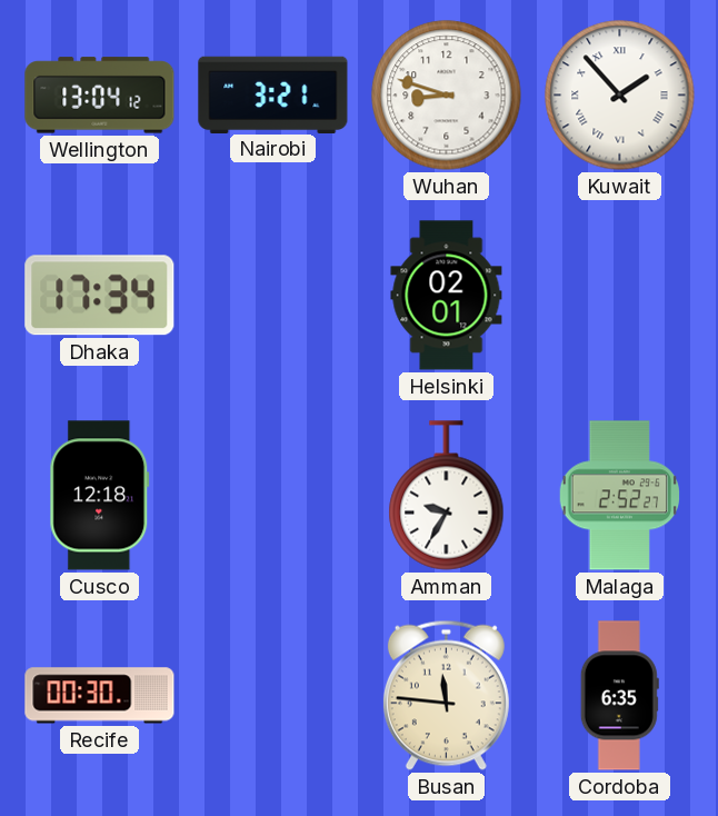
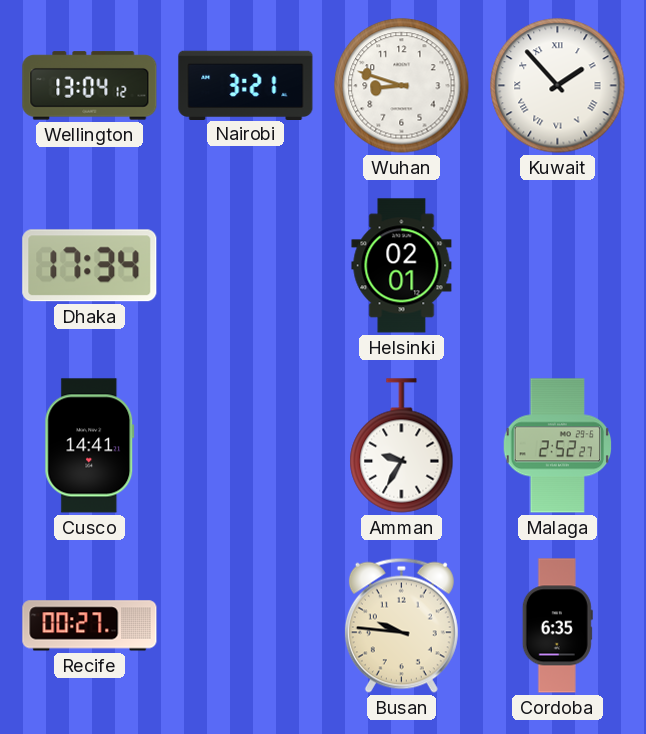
Cusco: 12:18 -> 14:41
Recife: 00:30 -> 00:27
Busan: 11:46 -> 9:46
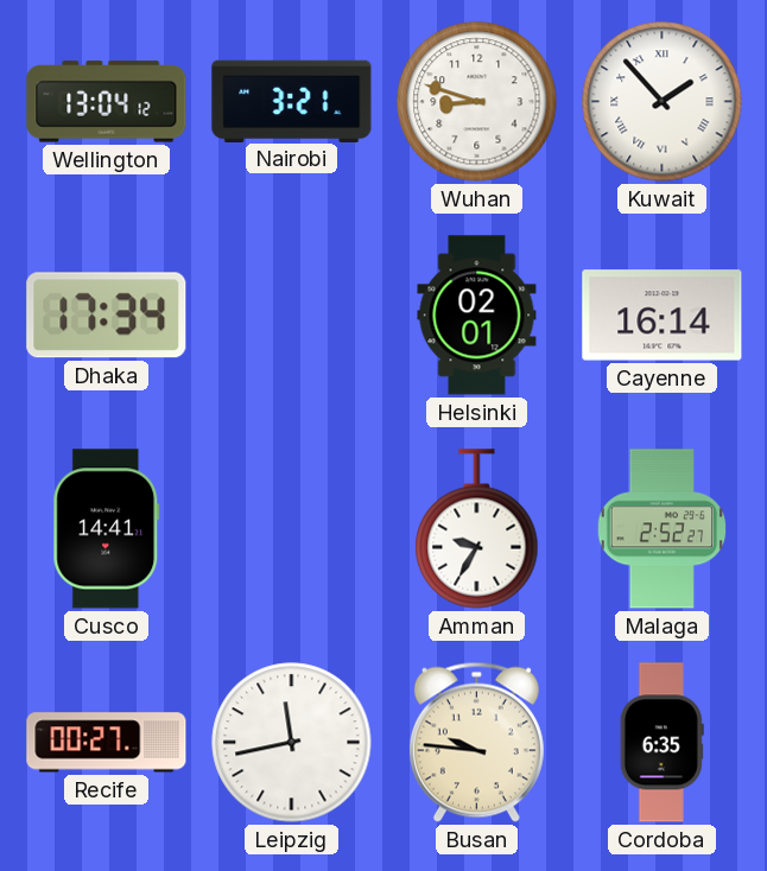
Cayenne: none -> 16:14
Leipzig: none -> 11:43
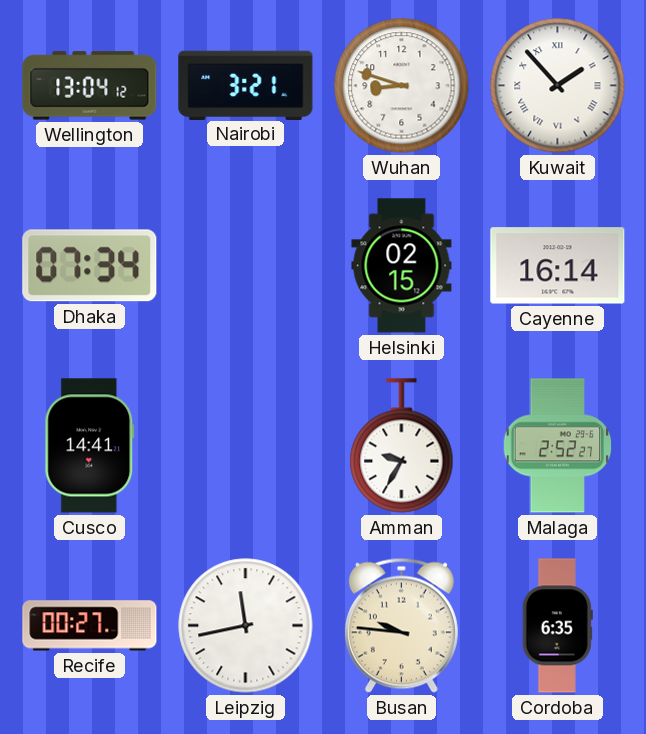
Dhaka: 17:34 -> 07:34
Helsinki: 02:01 -> 02:15
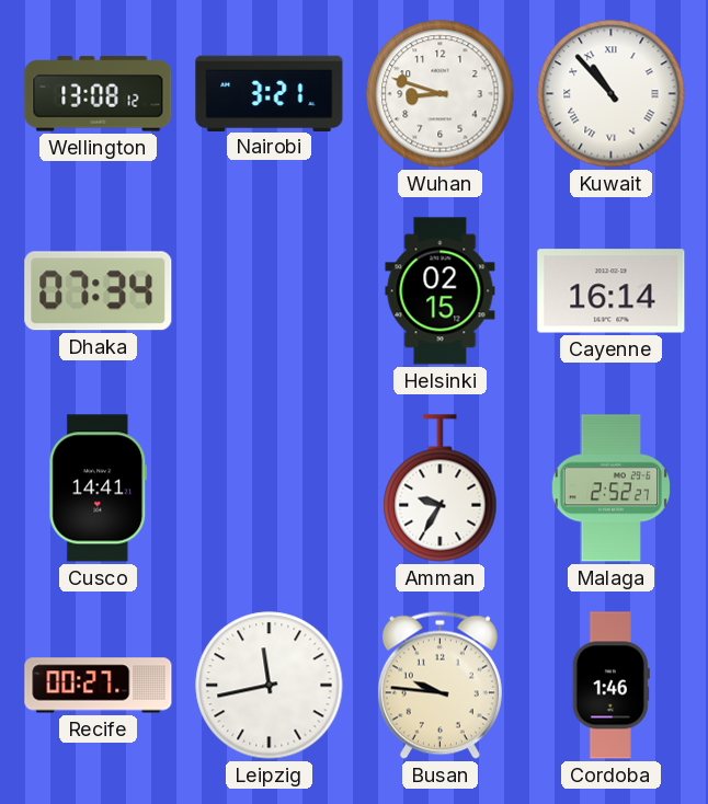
Wellington: 13:04 -> 13:08
Kuwait: 1:53 -> 10:53
Cordoba: 6:35 -> 1:46
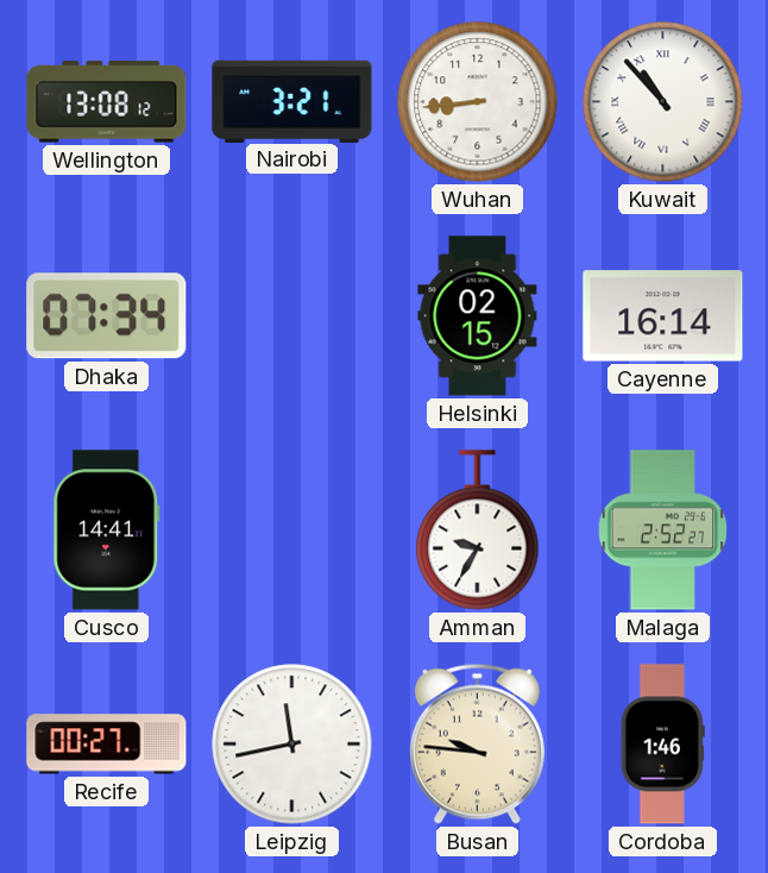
Wuhan: 8:48 -> 8:44
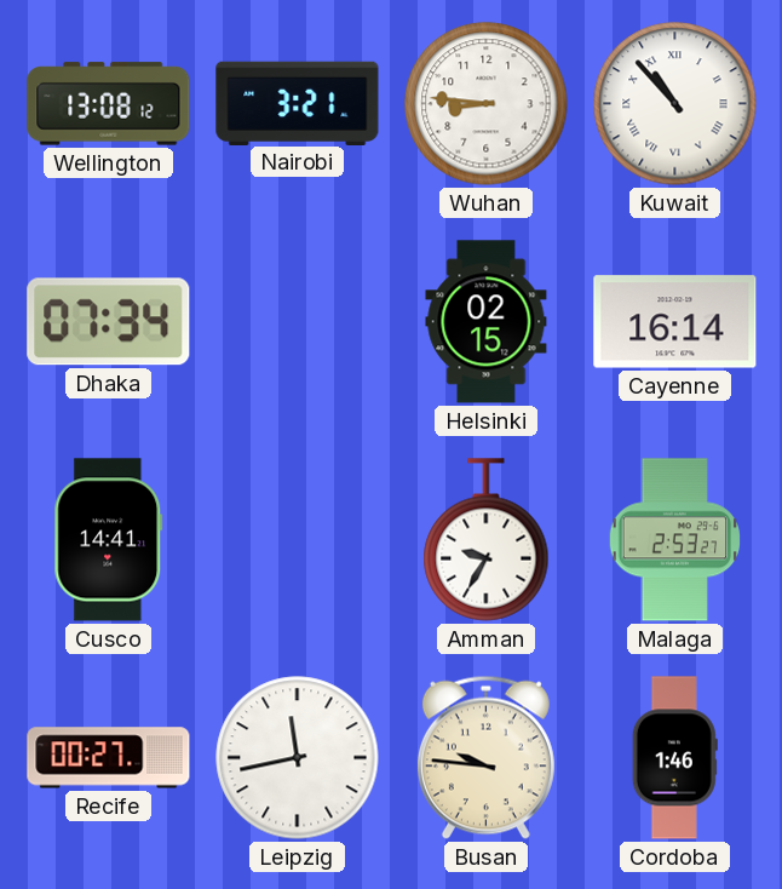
Wuhan: 8:44 -> 8:46
Malaga: 2:52 -> 2:53
